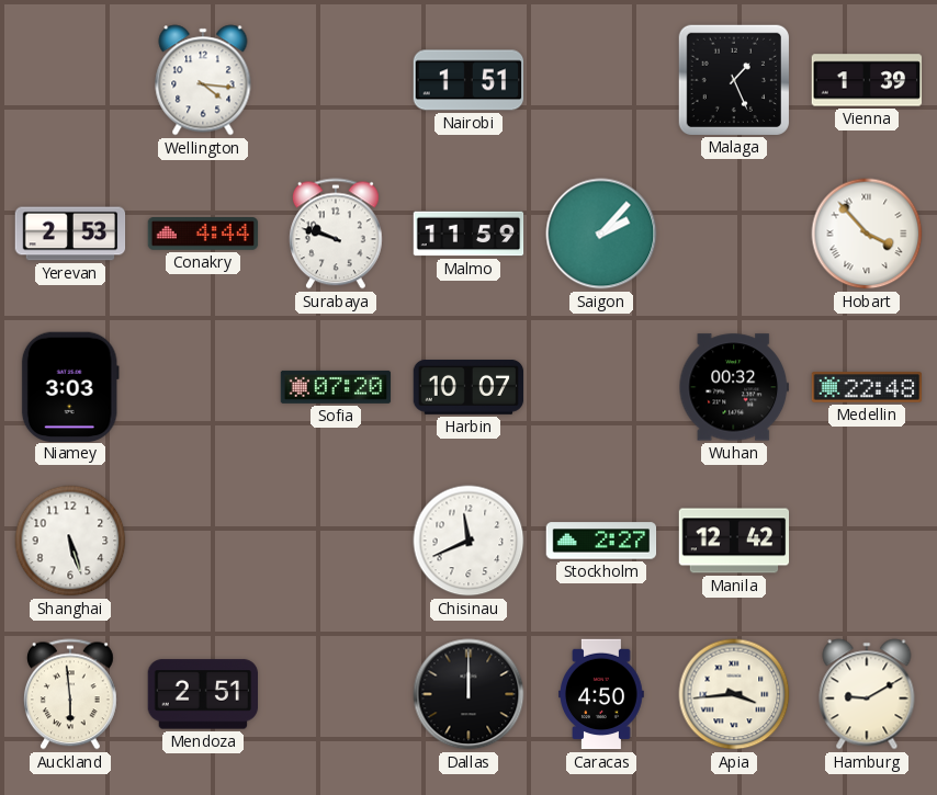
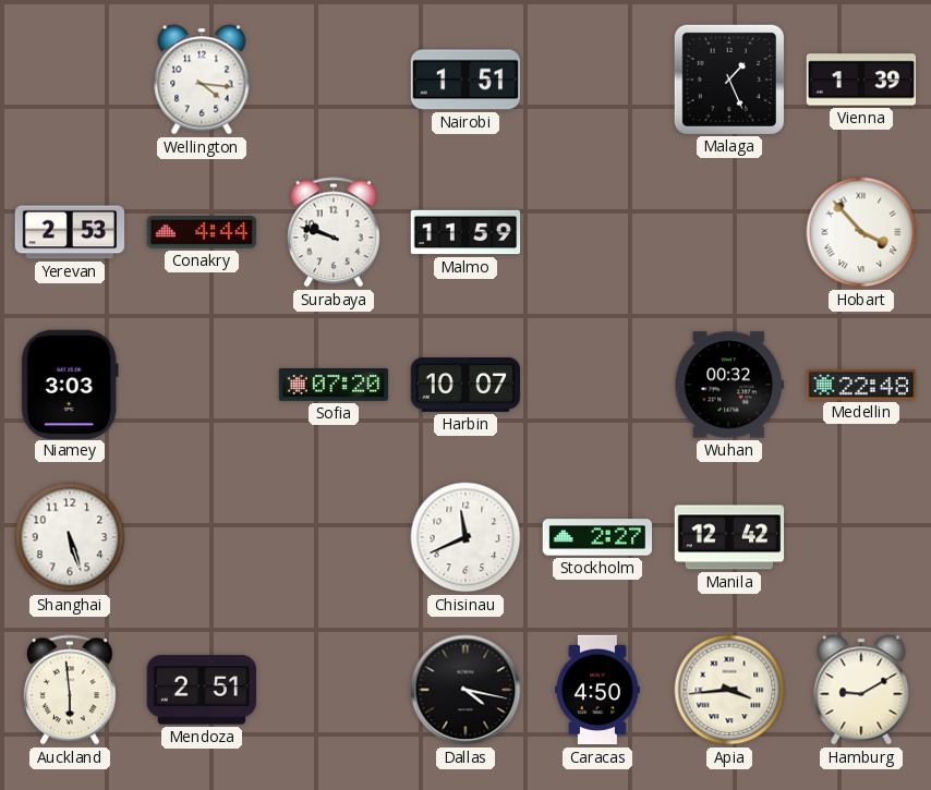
Saigon: 2:07 -> none
Dallas: 12:00 -> 4:17
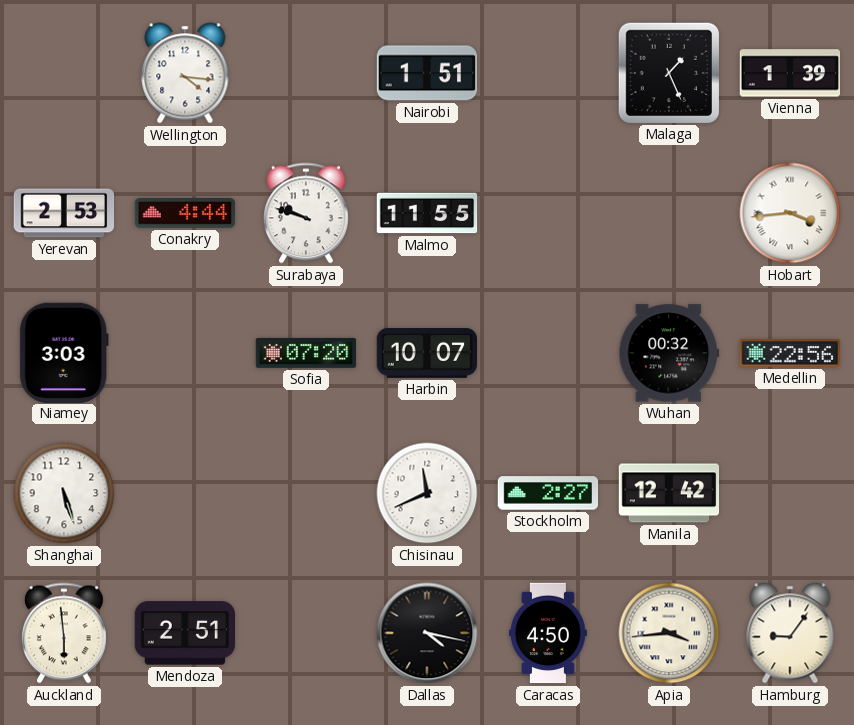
Malmo: 11:59 -> 11:55
Hobart: 3:53 -> 3:44
Medellin: 22:48 -> 22:56
Hamburg: 9:10 -> 9:06
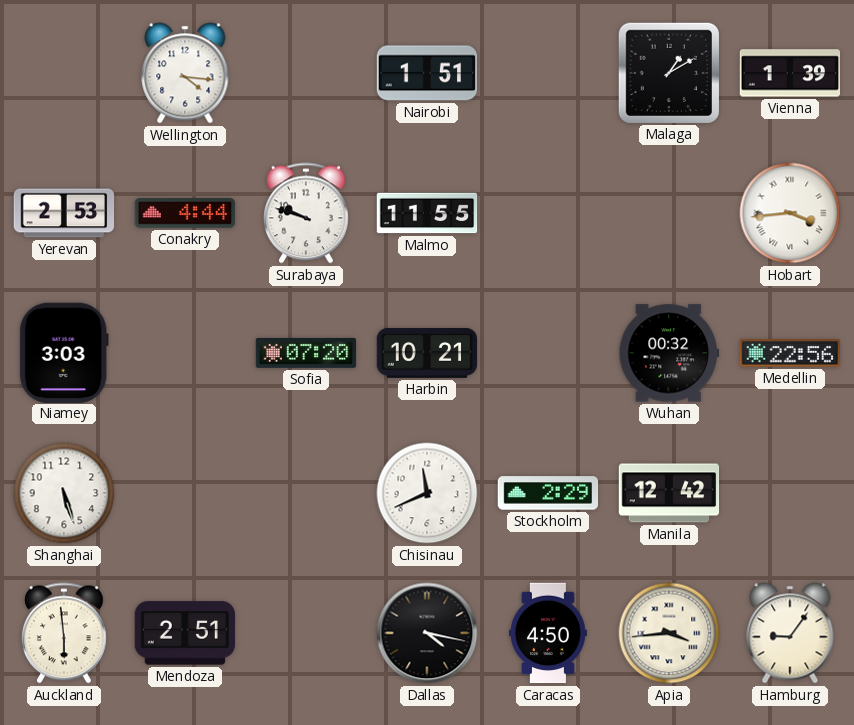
Malaga: 1:26 -> 1:10
Harbin: 10:07 -> 10:21
Stockholm: 2:27 -> 2:29
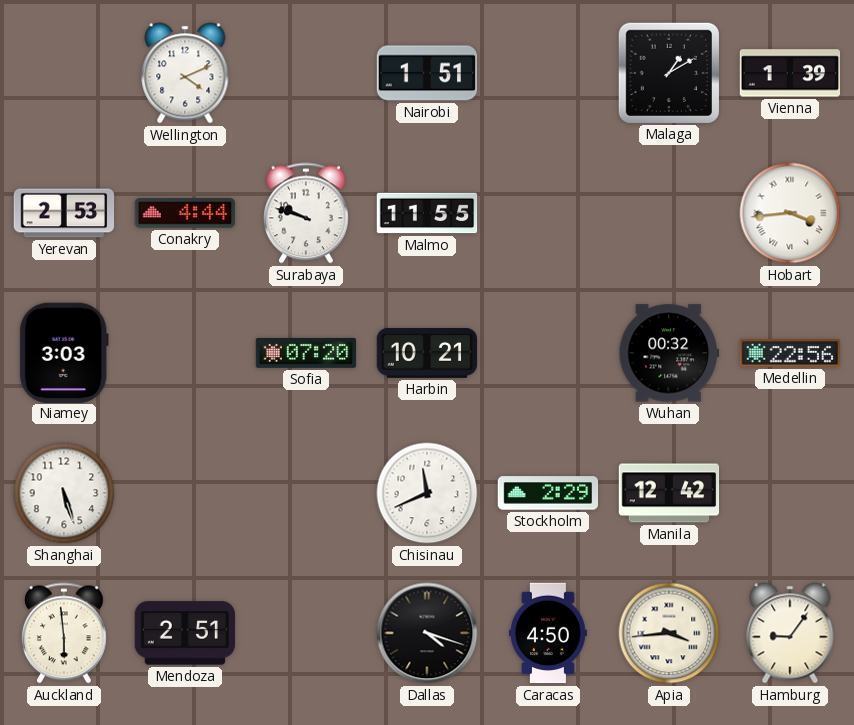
Wellington: 4:16 -> 4:11
Dallas: 4:17 -> 4:18
